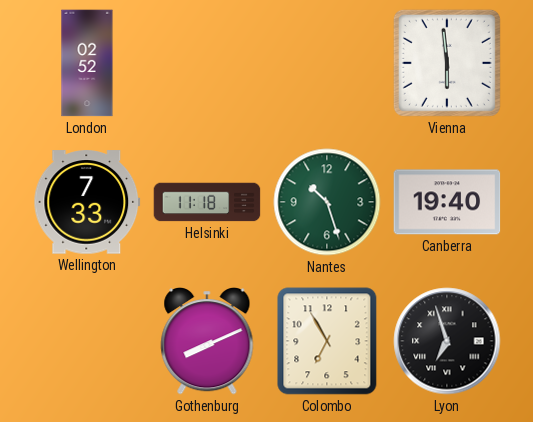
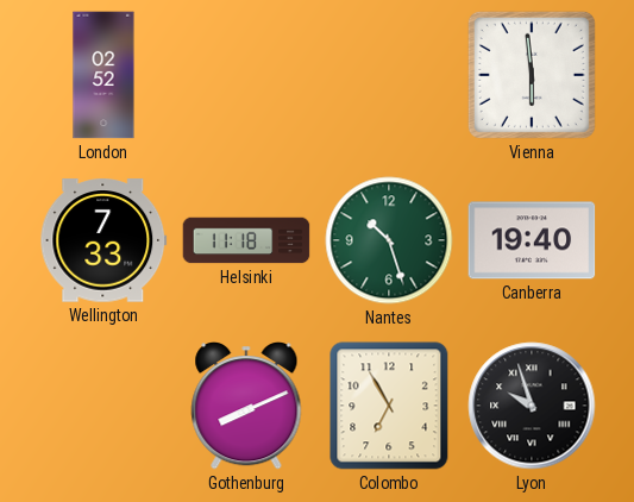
Lyon: 6:57 -> 9:57
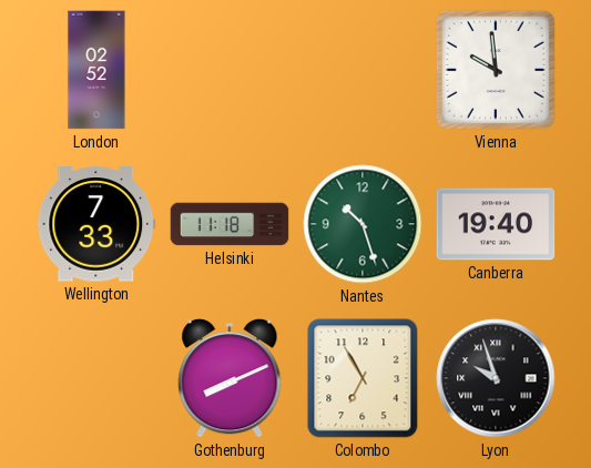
Vienna: 5:59 -> 9:59
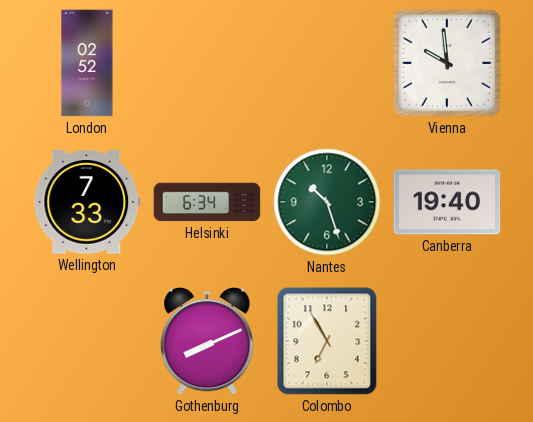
Helsinki: 11:18 -> 6:34
Lyon: 9:57 -> none
